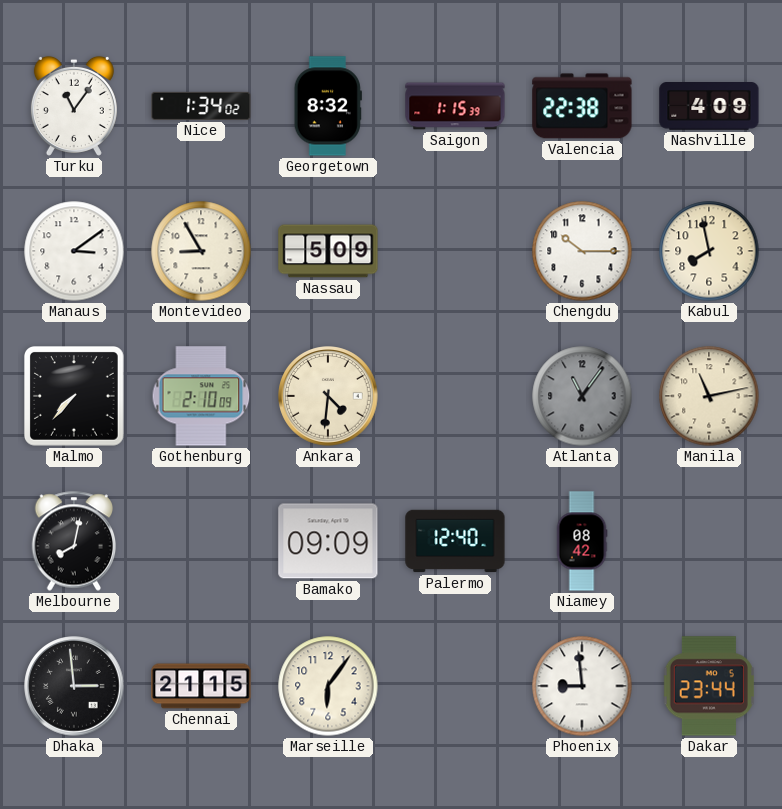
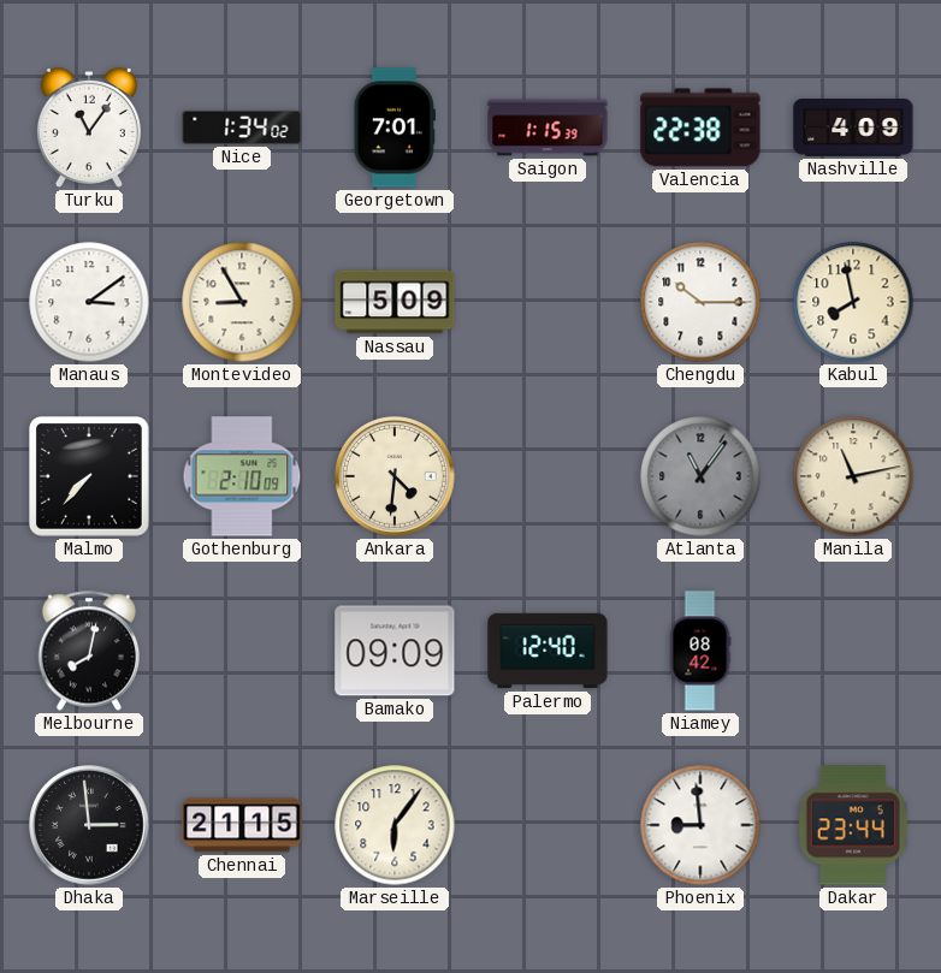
Georgetown: 8:32 -> 7:01
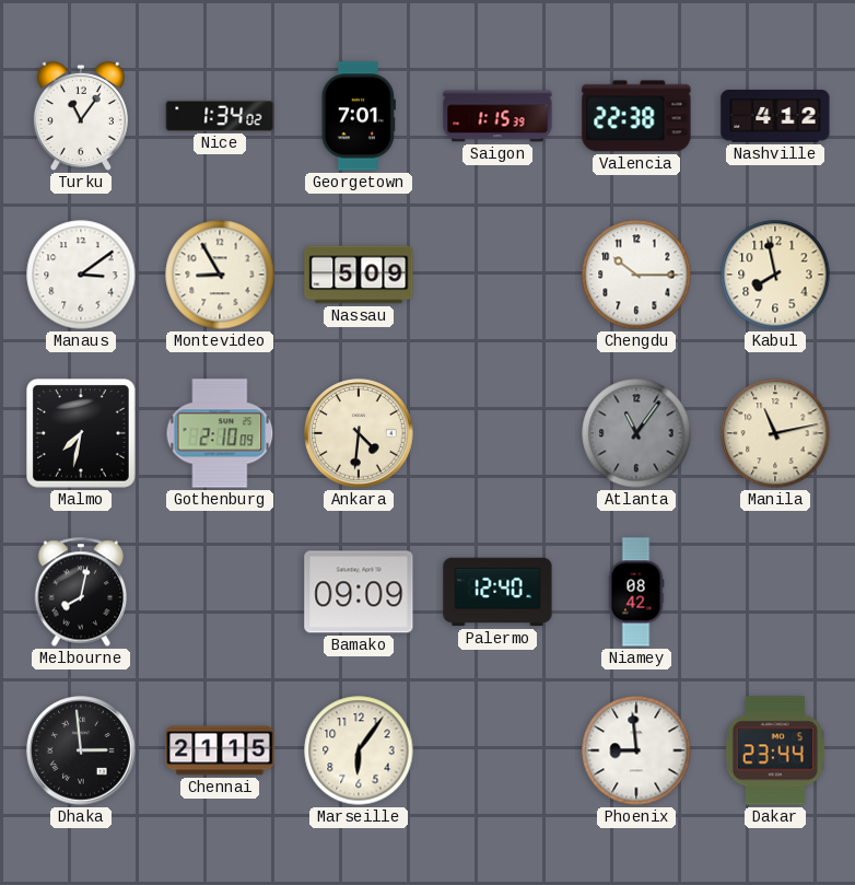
Nashville: 4:09 -> 4:12
Malmo: 7:37 -> 7:32
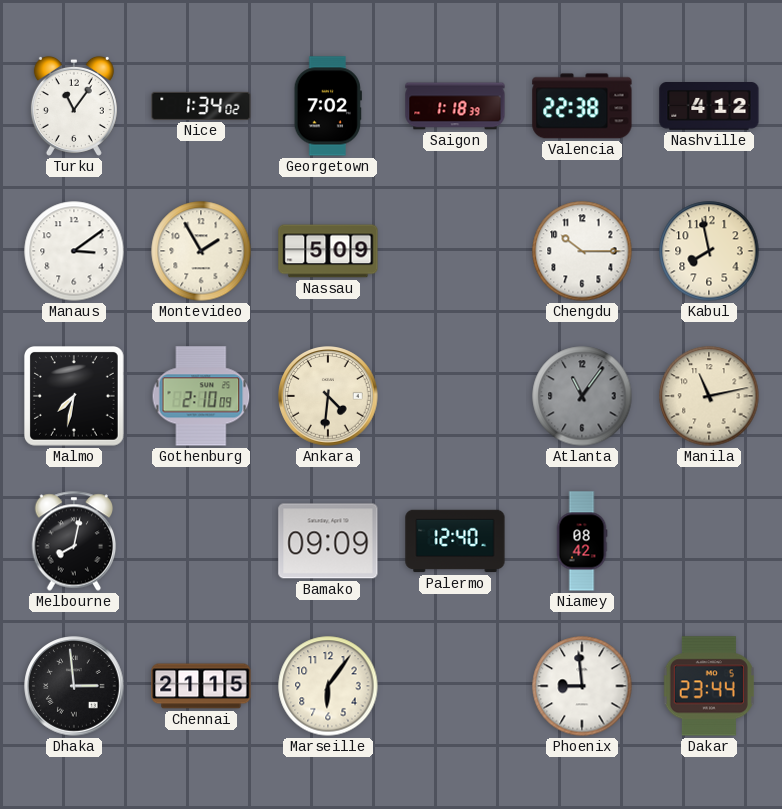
Georgetown: 7:01 -> 7:02
Saigon: 1:15 -> 1:18
Montevideo: 8:55 -> 1:55
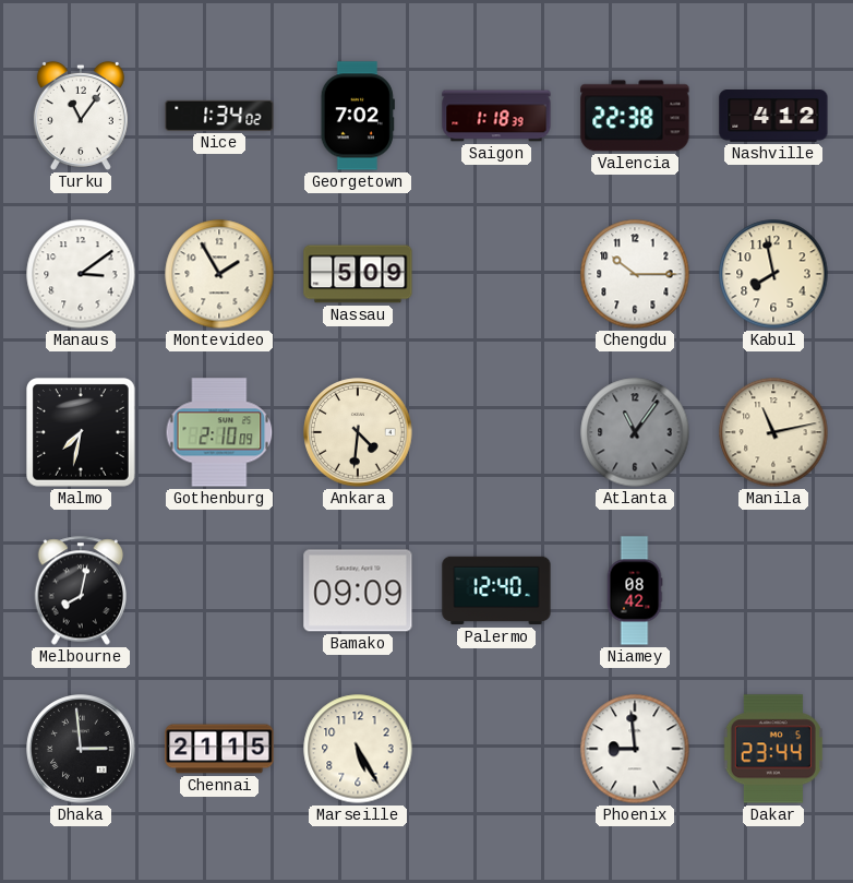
Marseille: 6:06 -> 5:25
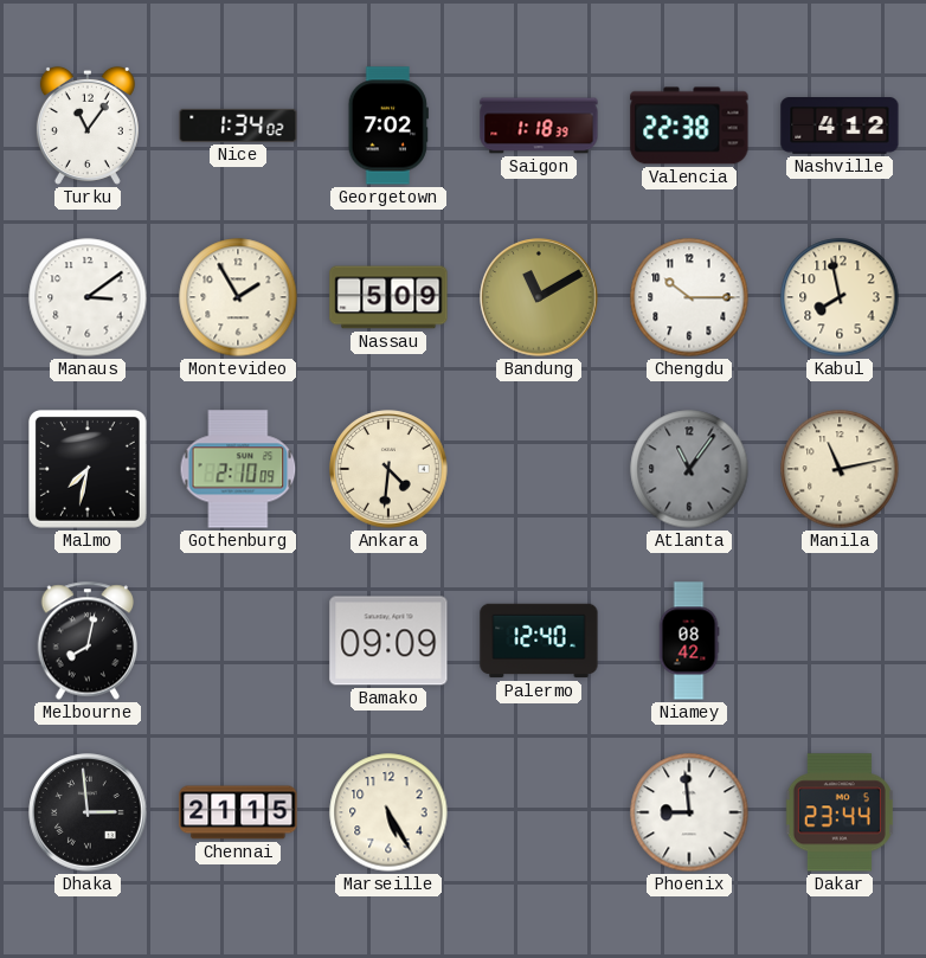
Bandung: none -> 11:10
